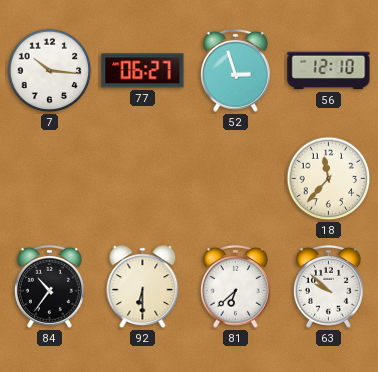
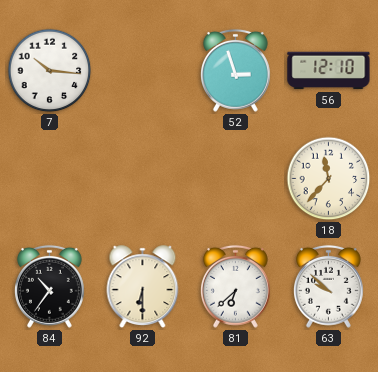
77: 06:27 -> none
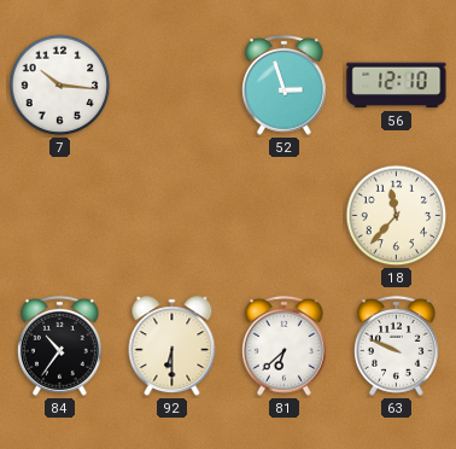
63: 9:52 -> 9:49
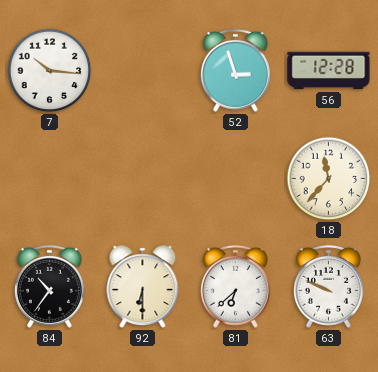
56: 12:10 -> 12:28
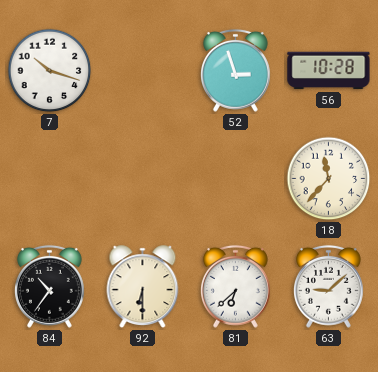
7: 10:16 -> 10:18
56: 12:28 -> 10:28
63: 9:49 -> 9:08
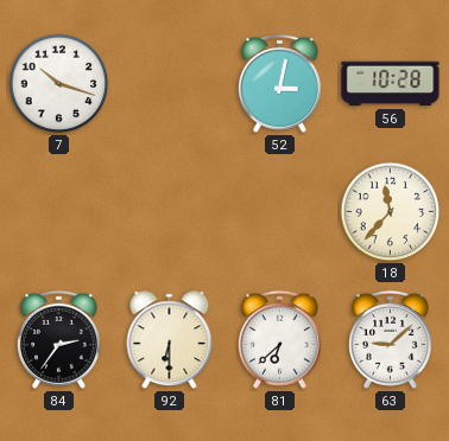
52: 2:57 -> 3:02
84: 10:36 -> 2:36
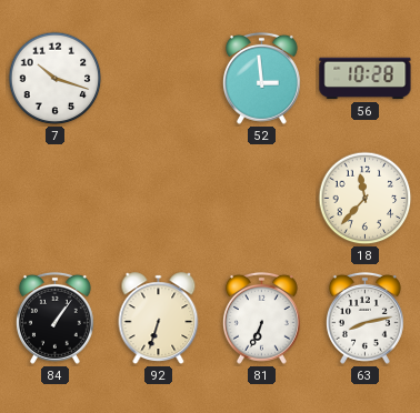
52: 3:02 -> 2:59
84: 2:36 -> 1:06
92: 6:30 -> 6:33
81: 6:38 -> 6:34
63: 9:08 -> 8:13
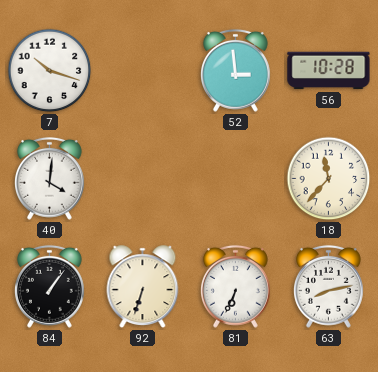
40: none -> 4:01
